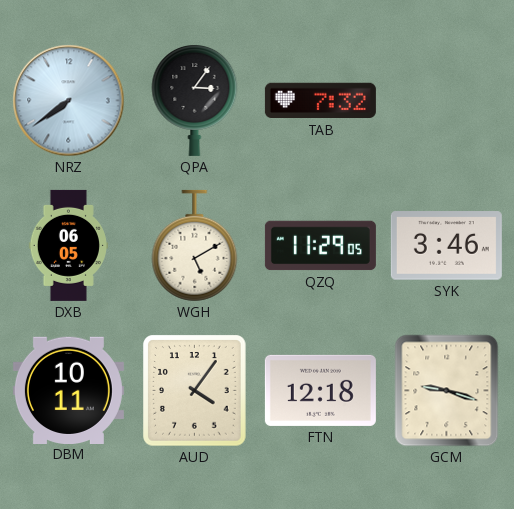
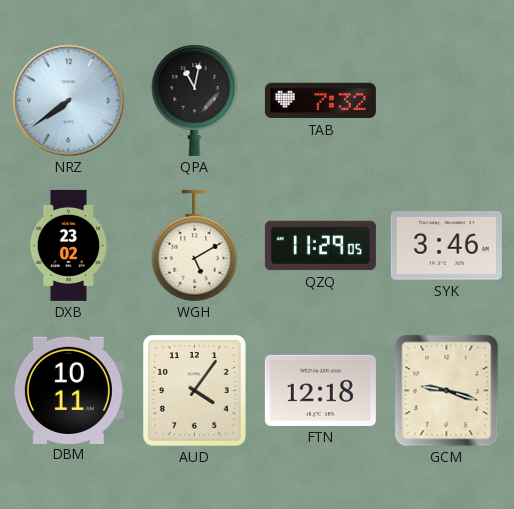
QPA: 3:06 -> 11:02
DXB: 06:05 -> 23:02
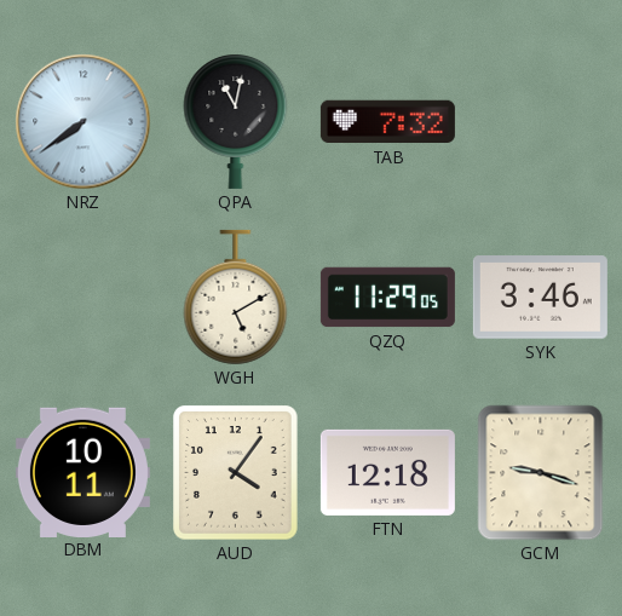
DXB: 23:02 -> none
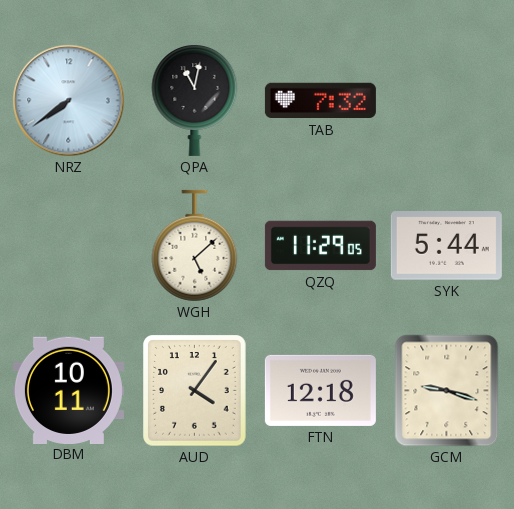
WGH: 5:10 -> 5:08
SYK: 3:46 -> 5:44
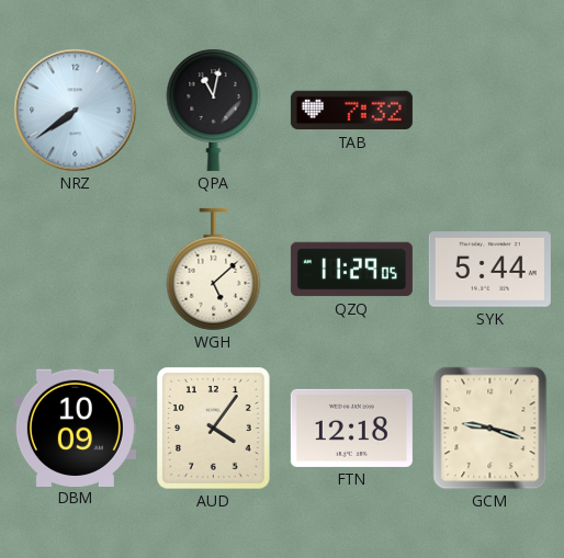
DBM: 10:11 -> 10:09
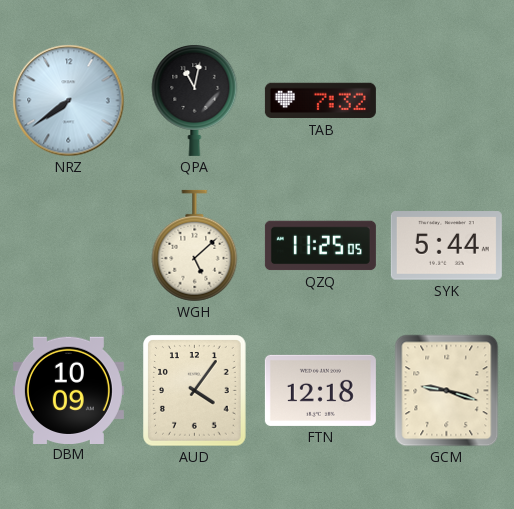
QZQ: 11:29 -> 11:25
